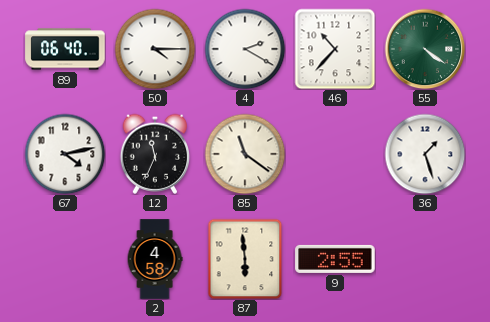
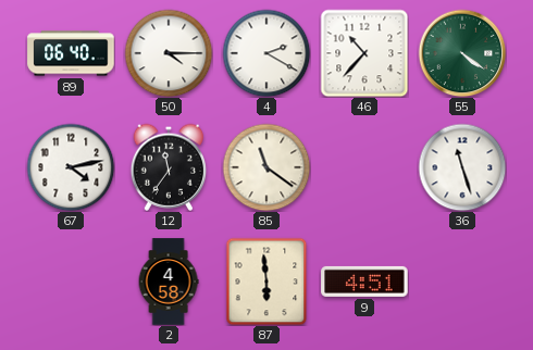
12: 11:34 -> 11:36
36: 1:27 -> 11:27
9: 2:55 -> 4:51
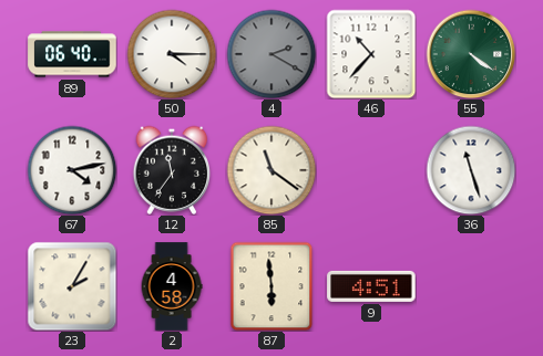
4 dial: white -> grey
23: none -> 2:05
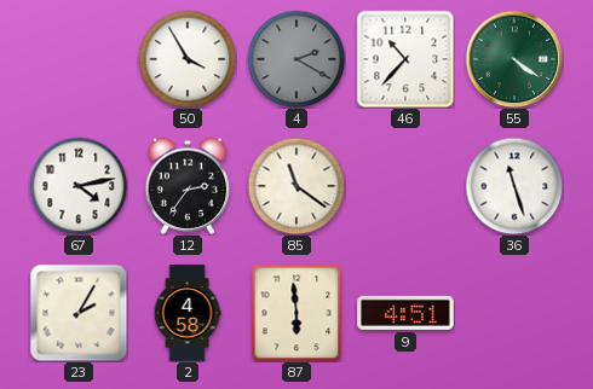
89: 06:40 -> none
50: 4:15 -> 3:55
12: 11:36 -> 2:36
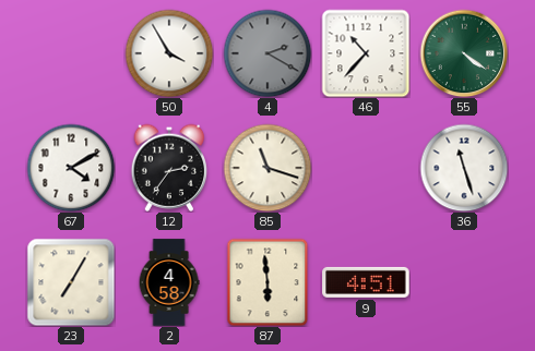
67: 4:13 -> 4:10
85: 11:21 -> 11:18
23: 2:05 -> 7:05
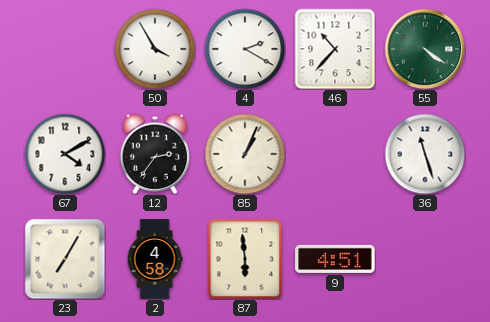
4 dial: grey -> white
85: 11:18 -> 1:04
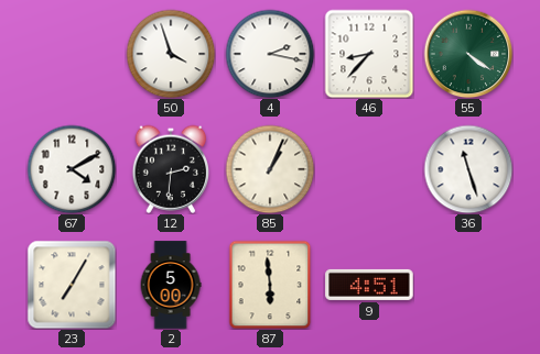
50: 3:55 -> 3:57
4: 2:20 -> 2:17
46: 10:37 -> 8:37
12: 2:36 -> 2:31
2: 4:58 -> 5:00
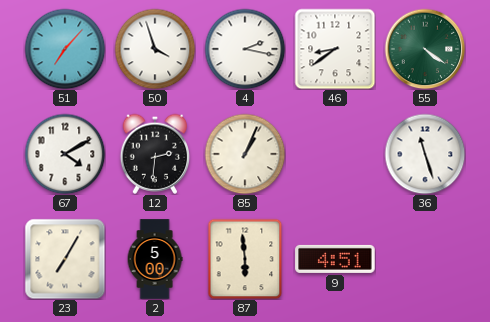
51: none -> 7:07
46: 8:37 -> 8:39
